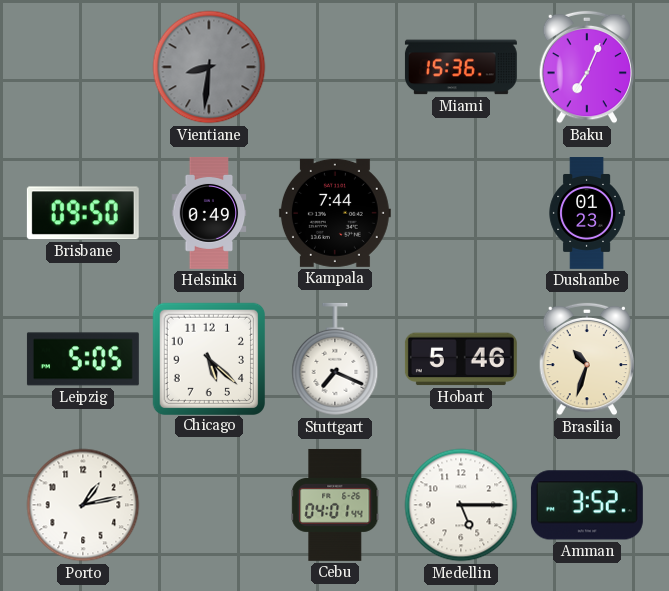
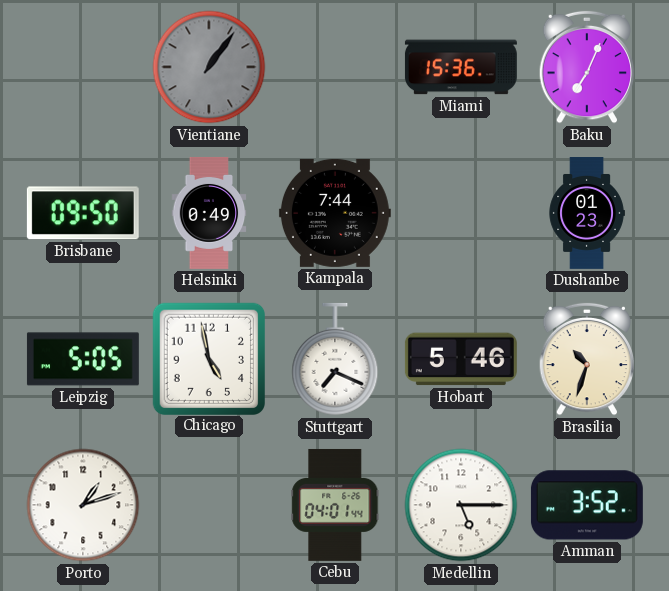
Vientiane: 8:31 -> 1:06
Chicago: 5:22 -> 4:58
Porto: 1:13 -> 1:12
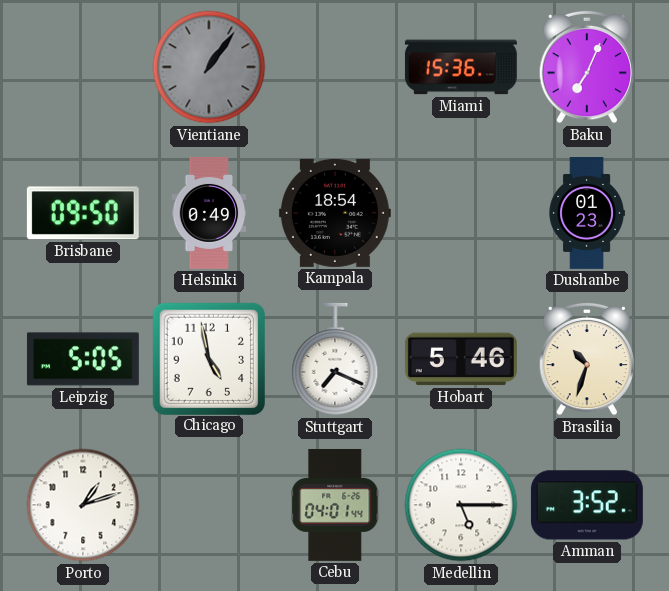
Kampala: 7:44 -> 18:54
